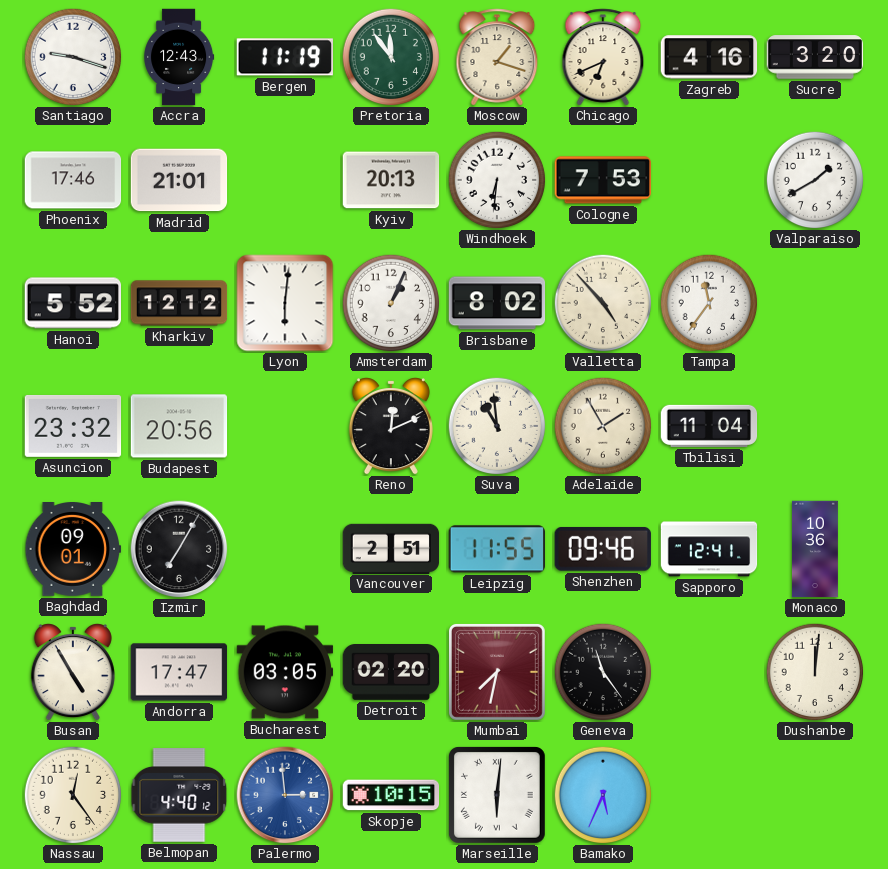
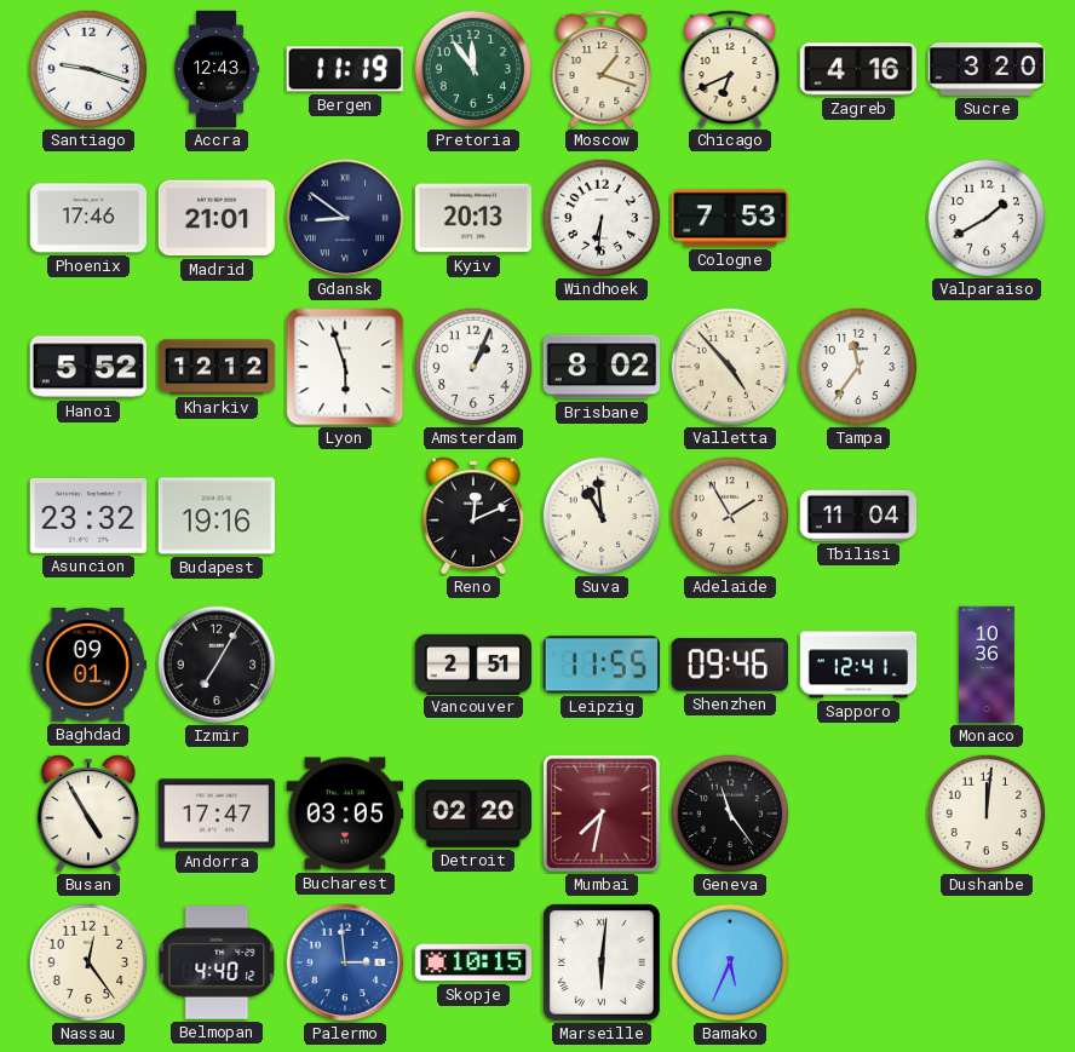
Gdansk: none -> 8:51
Lyon: 6:01 -> 5:57
Budapest: 20:56 -> 19:16
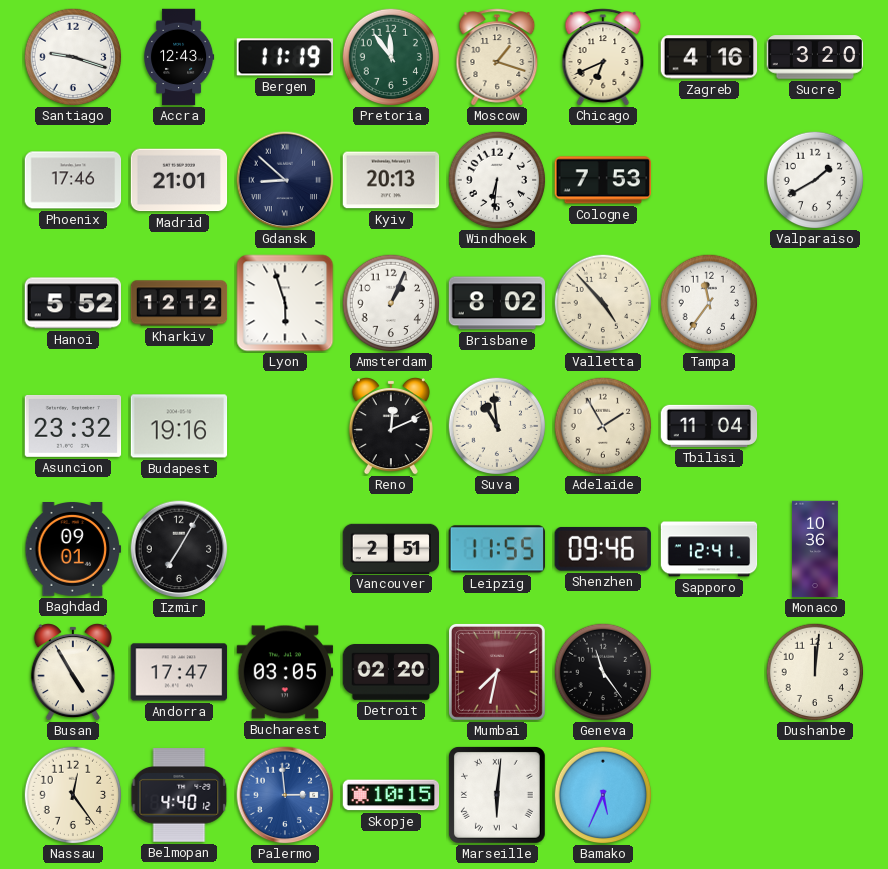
Gdansk: 8:51 -> 8:52
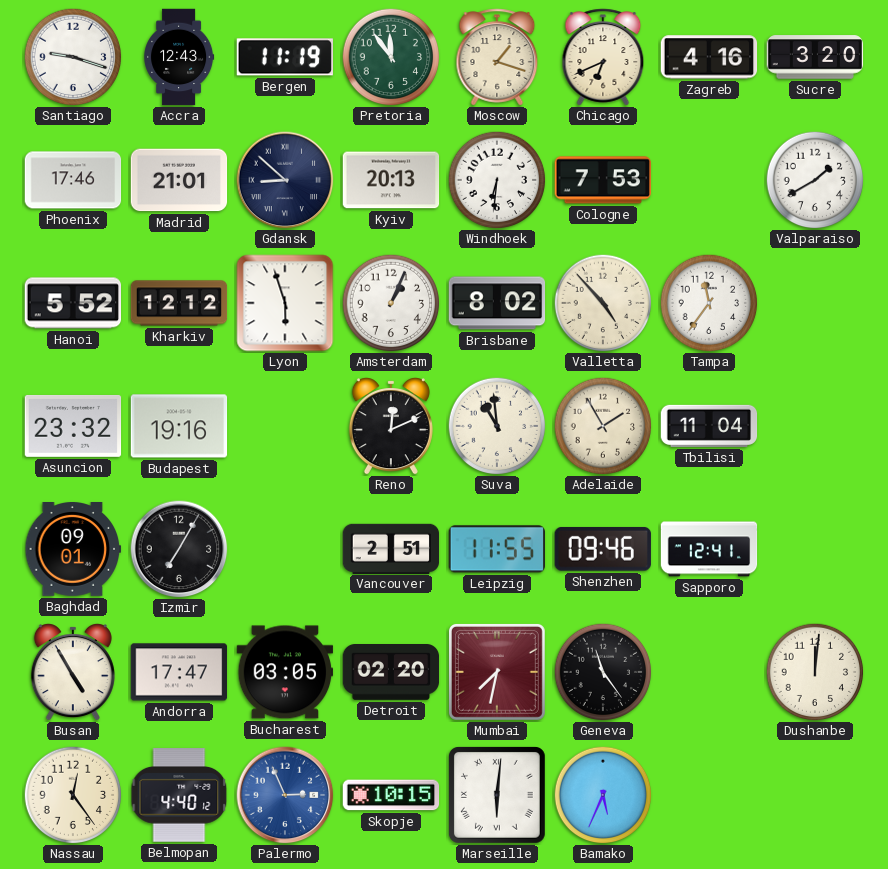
Monaco: 10:36 -> none
Palermo: 2:59 -> 2:56
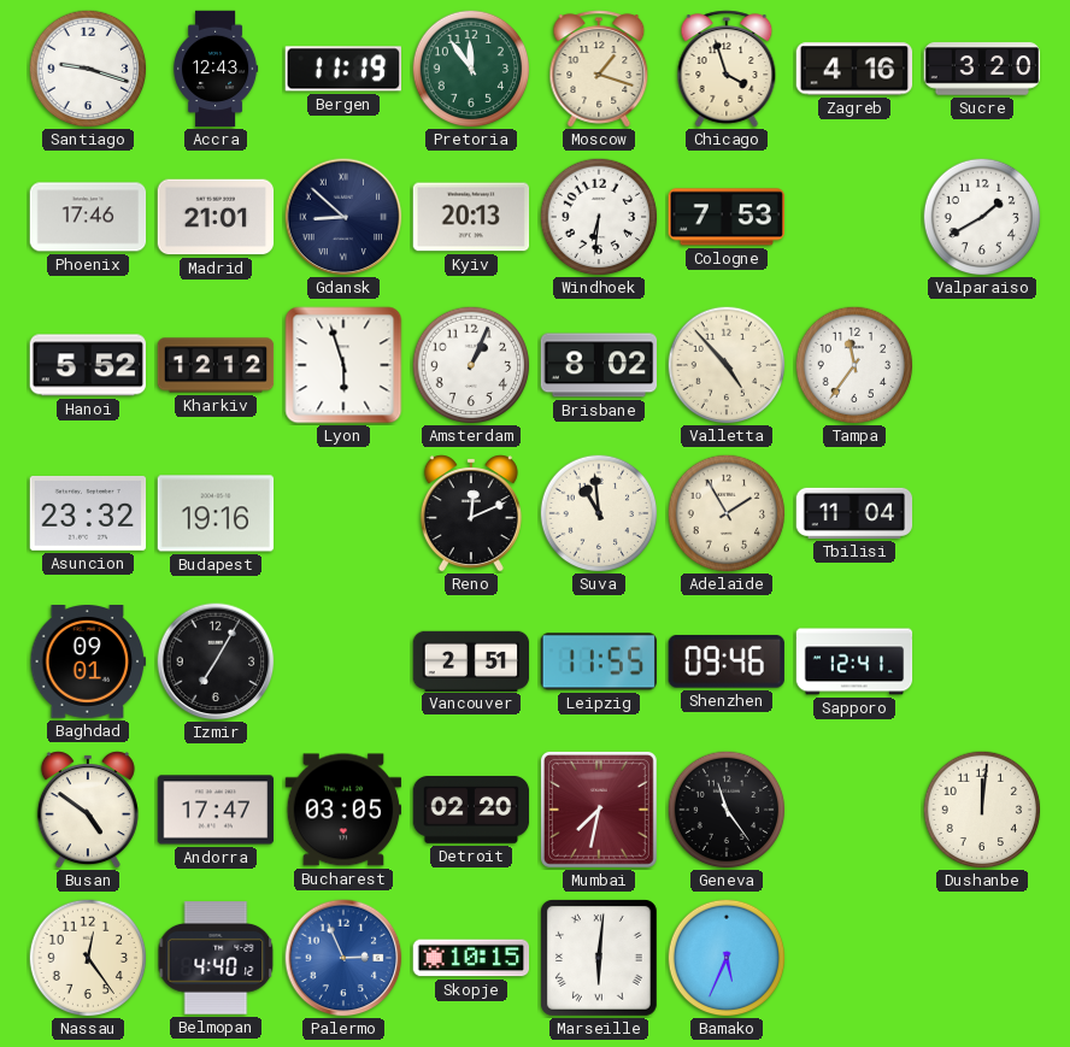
Chicago: 6:41 -> 3:57
Busan: 4:55 -> 4:51
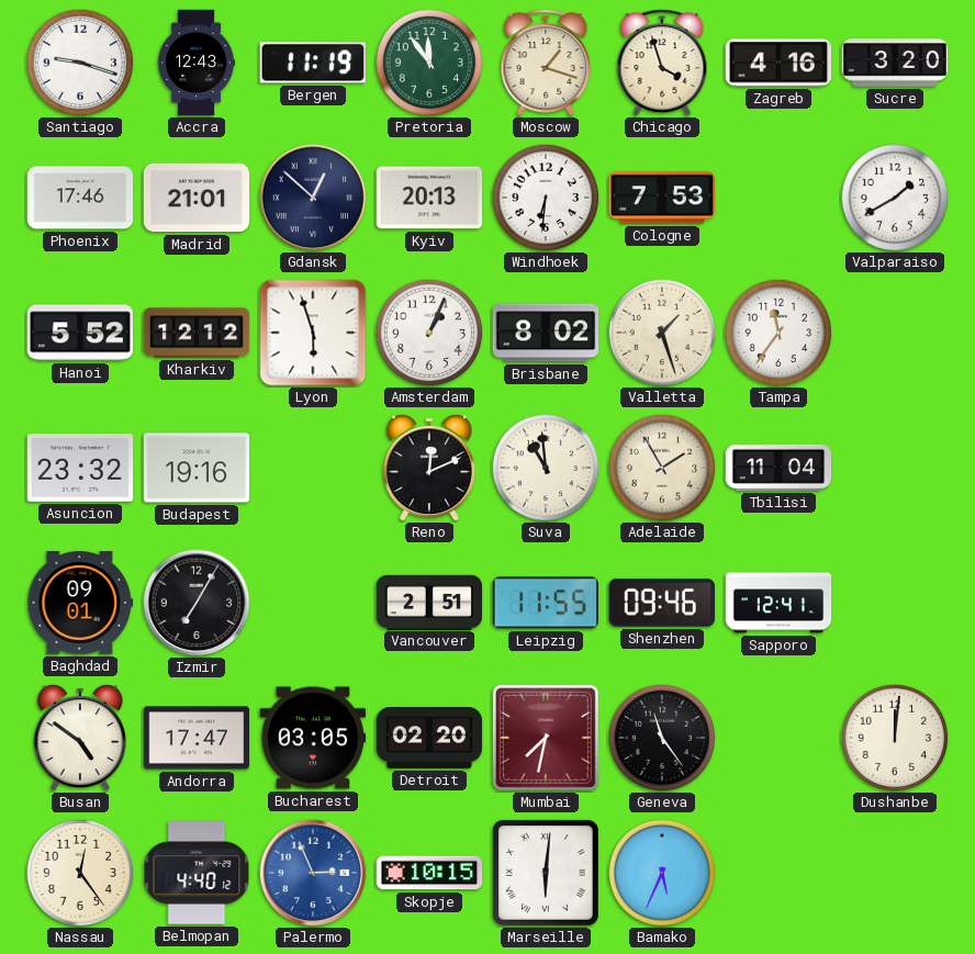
Gdansk: 8:52 -> 12:52
Valletta: 4:53 -> 1:27
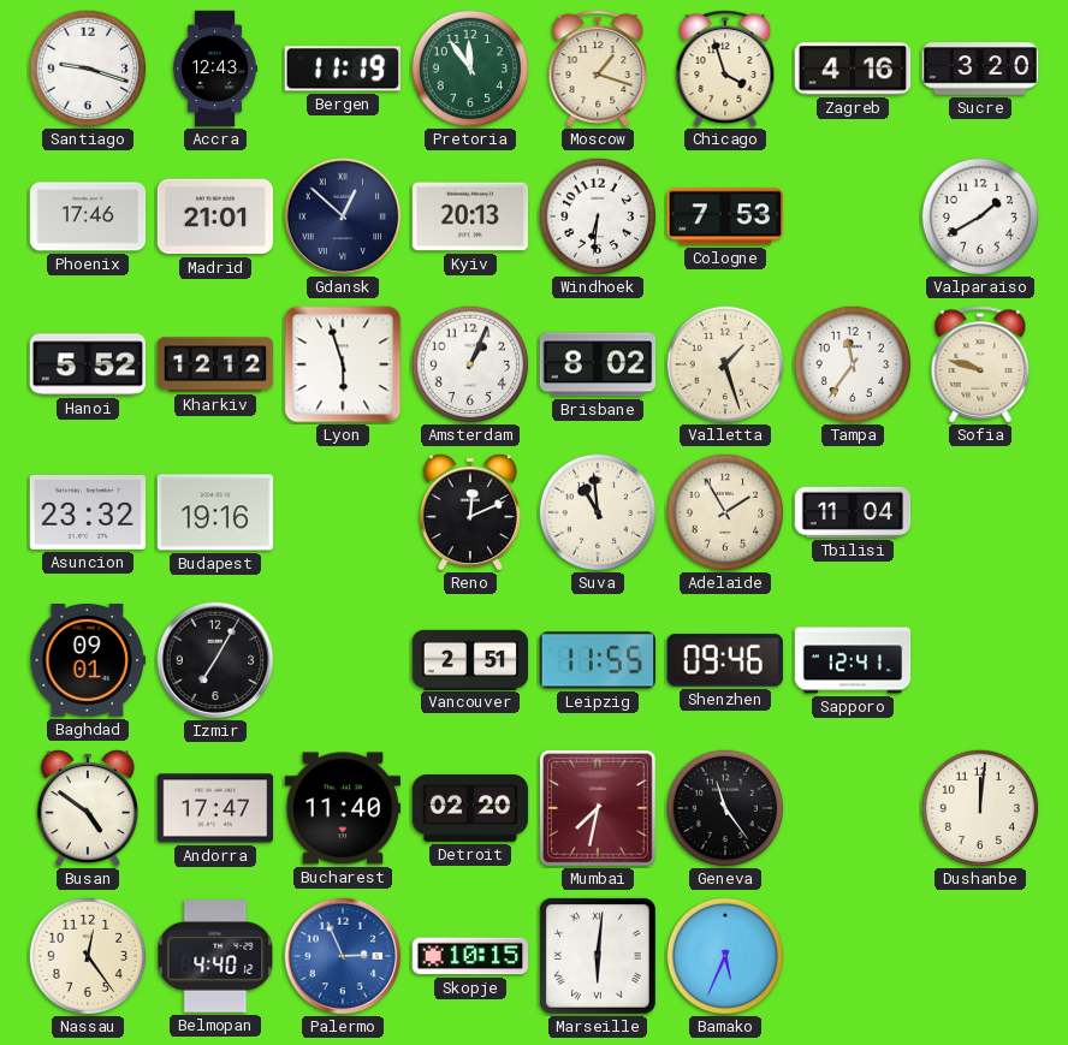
Sofia: none -> 9:48
Bucharest: 03:05 -> 11:40
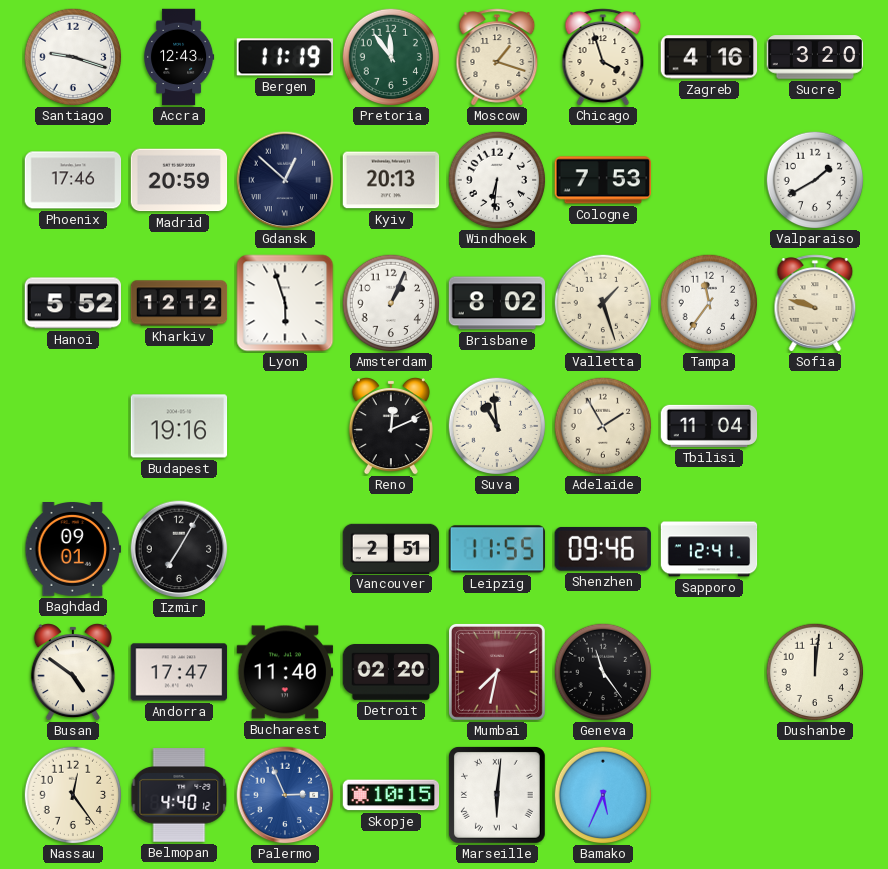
Madrid: 21:01 -> 20:59
Asuncion: 23:32 -> none
